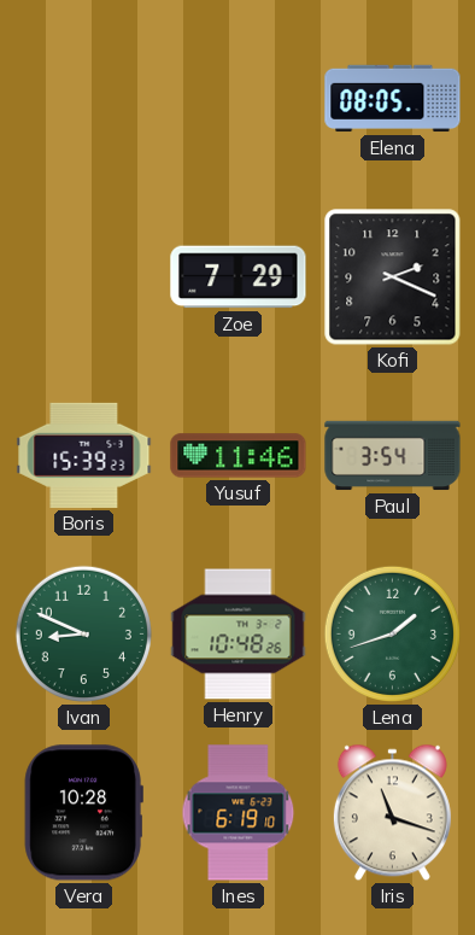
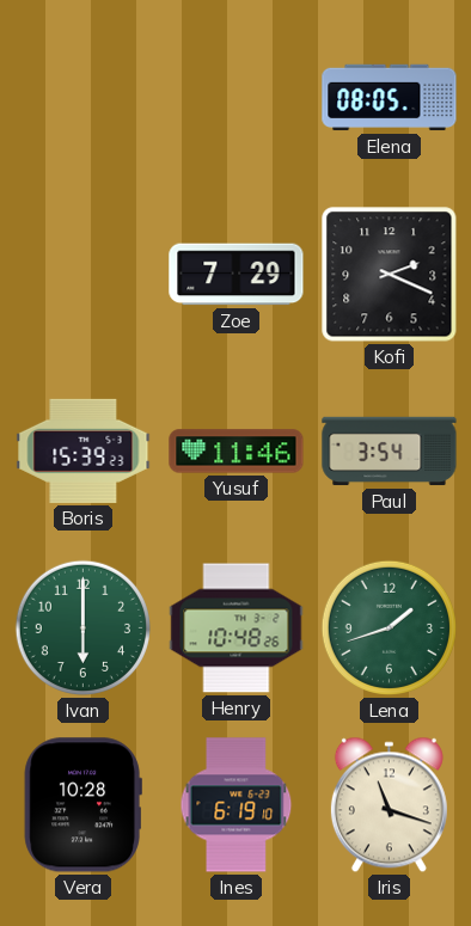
Ivan: 8:49 -> 6:00
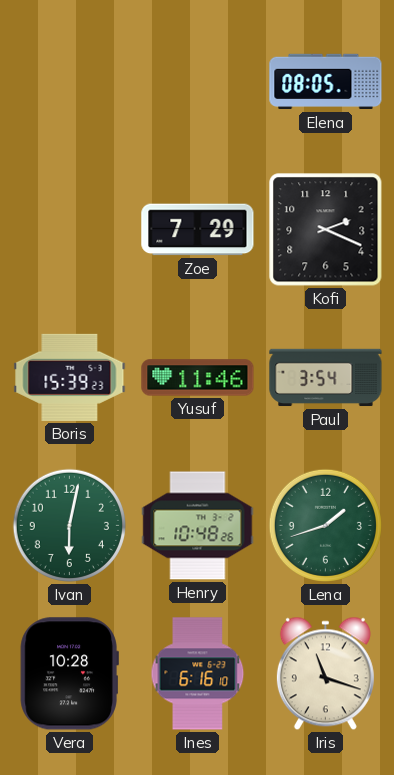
Ivan: 6:00 -> 6:02
Ines: 6:19 -> 6:16
